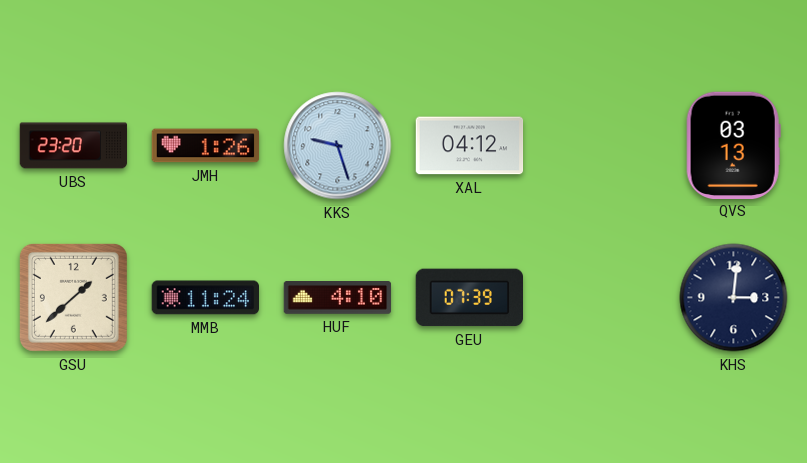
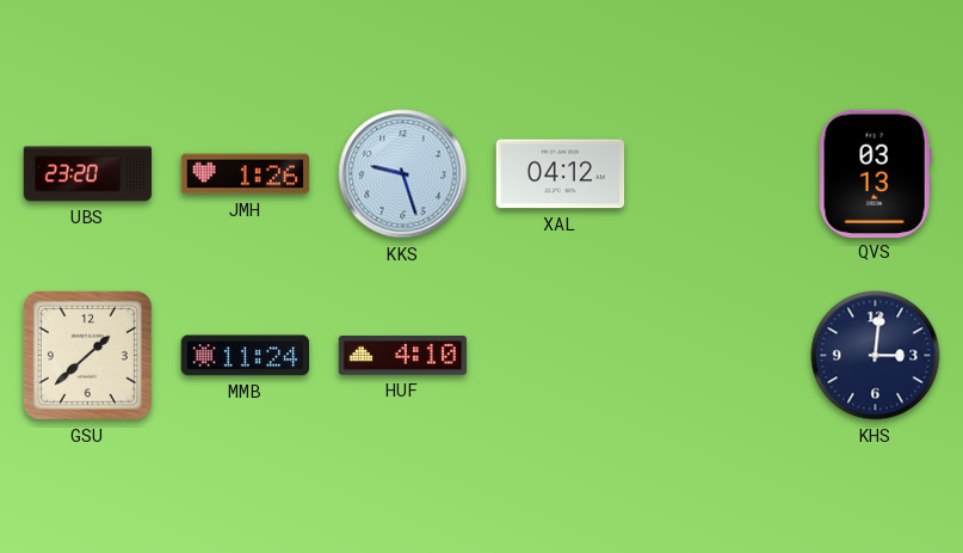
GEU: 07:39 -> none
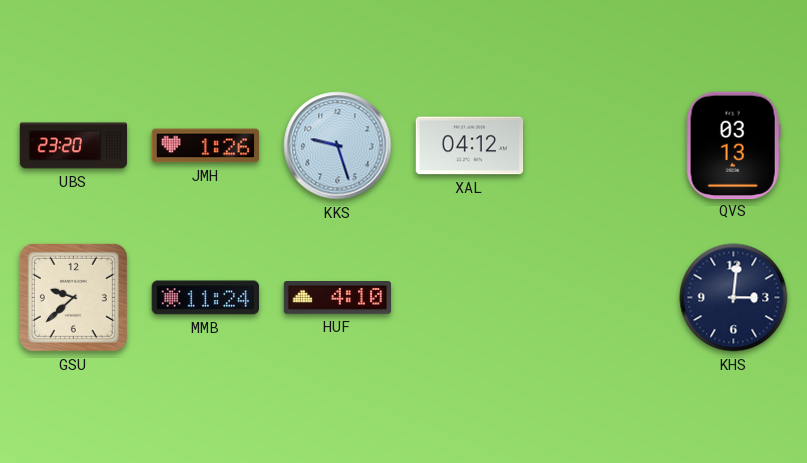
GSU: 1:38 -> 9:38
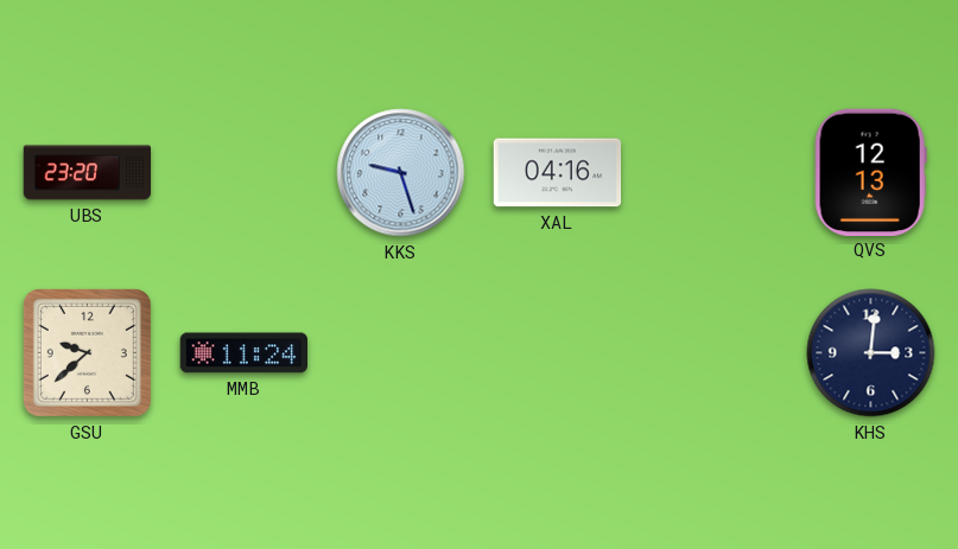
JMH: 1:26 -> none
XAL: 04:12 -> 04:16
QVS: 03:13 -> 12:13
HUF: 4:10 -> none
